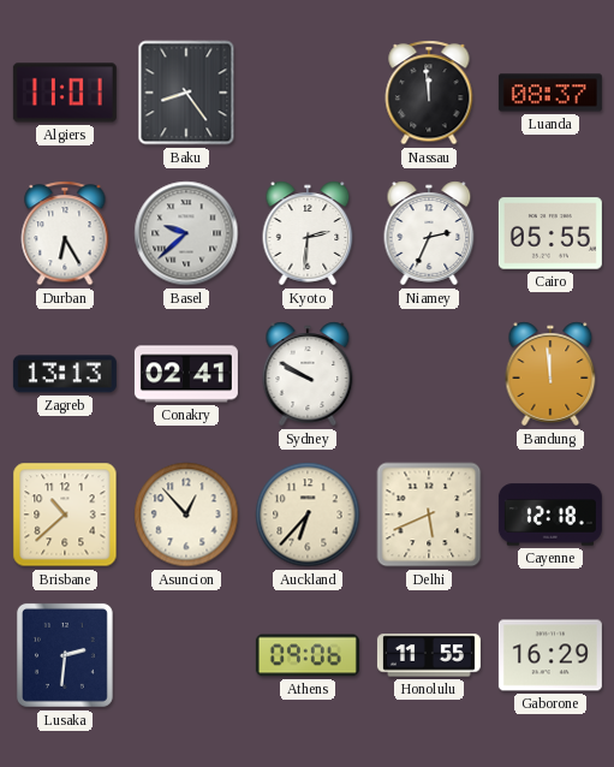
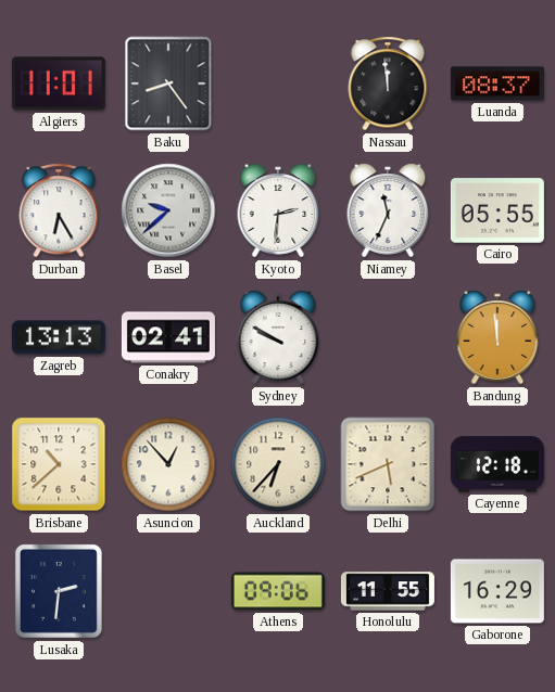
Niamey: 2:34 -> 11:34
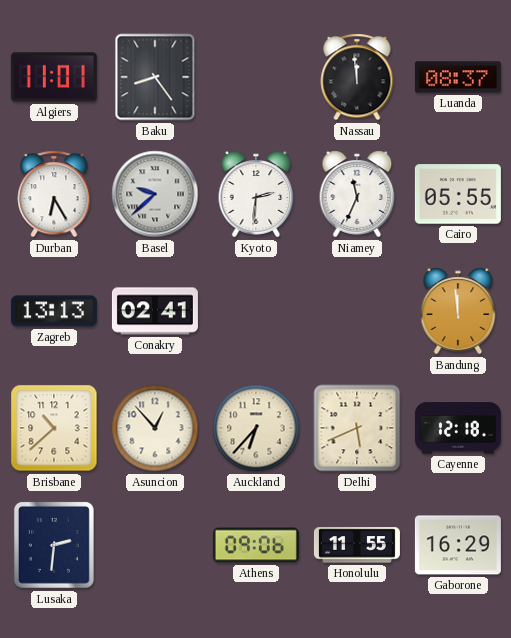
Sydney: 9:50 -> none
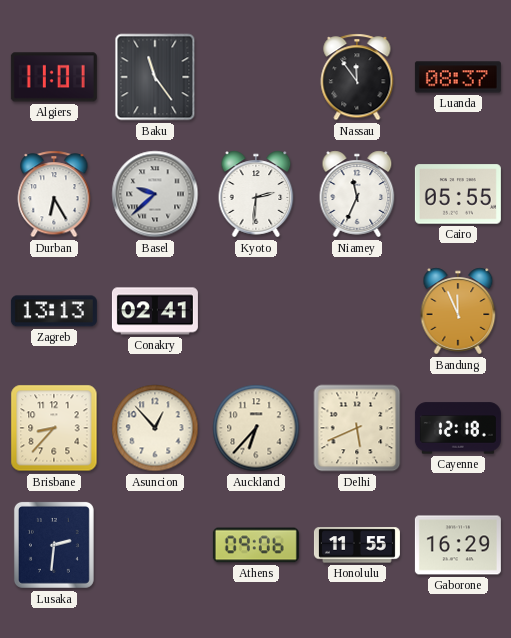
Baku: 8:24 -> 11:24
Nassau: 11:59 -> 11:54
Bandung: 11:59 -> 11:56
Brisbane: 10:38 -> 8:37
